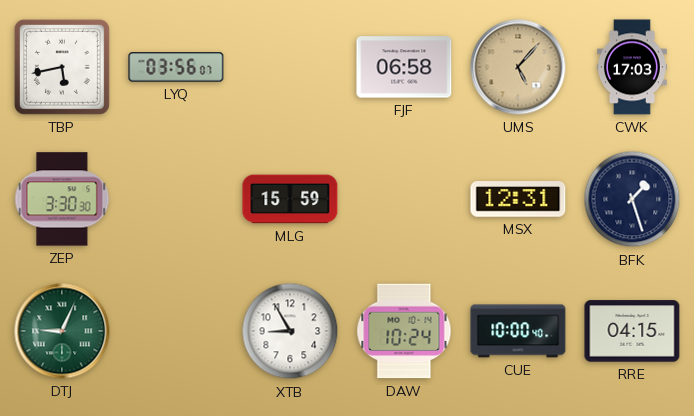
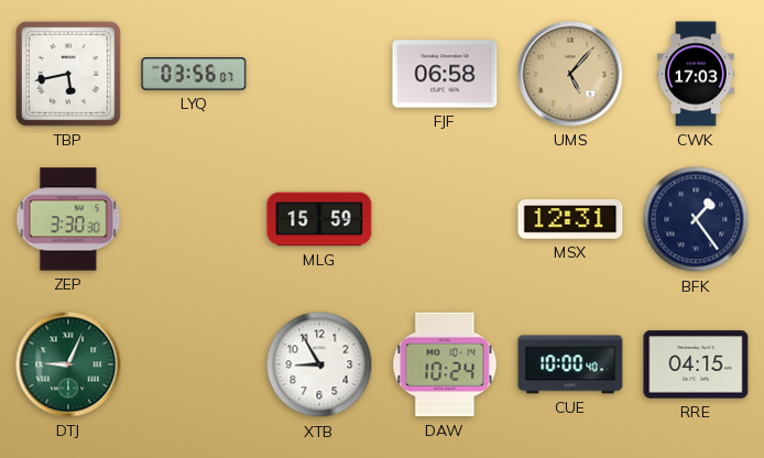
BFK: 1:27 -> 1:24
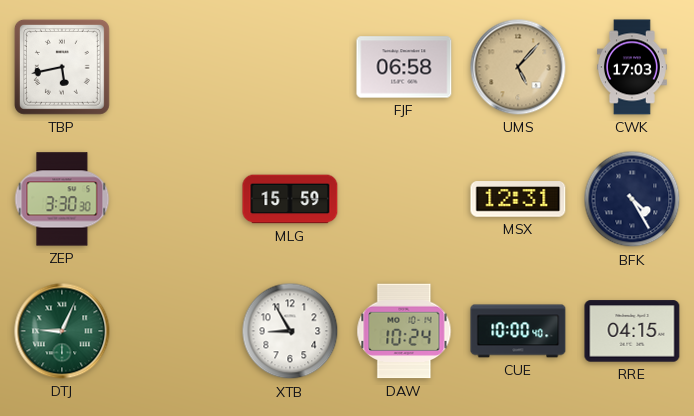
LYQ: 03:56 -> none
BFK: 1:24 -> 4:25
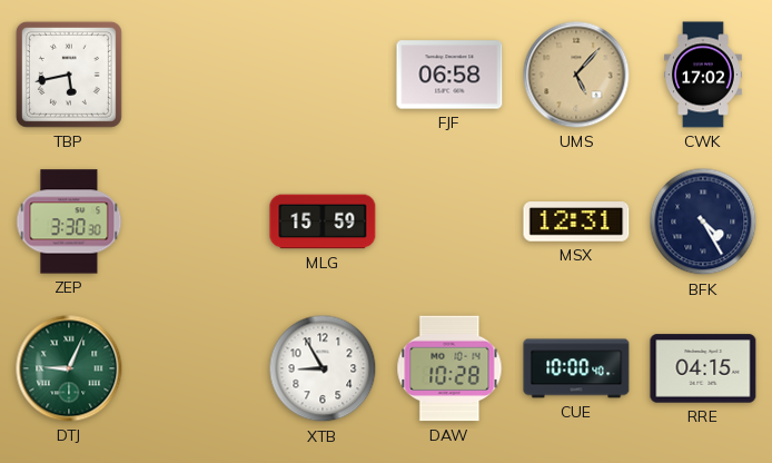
CWK: 17:03 -> 17:02
DAW: 10:24 -> 10:28
